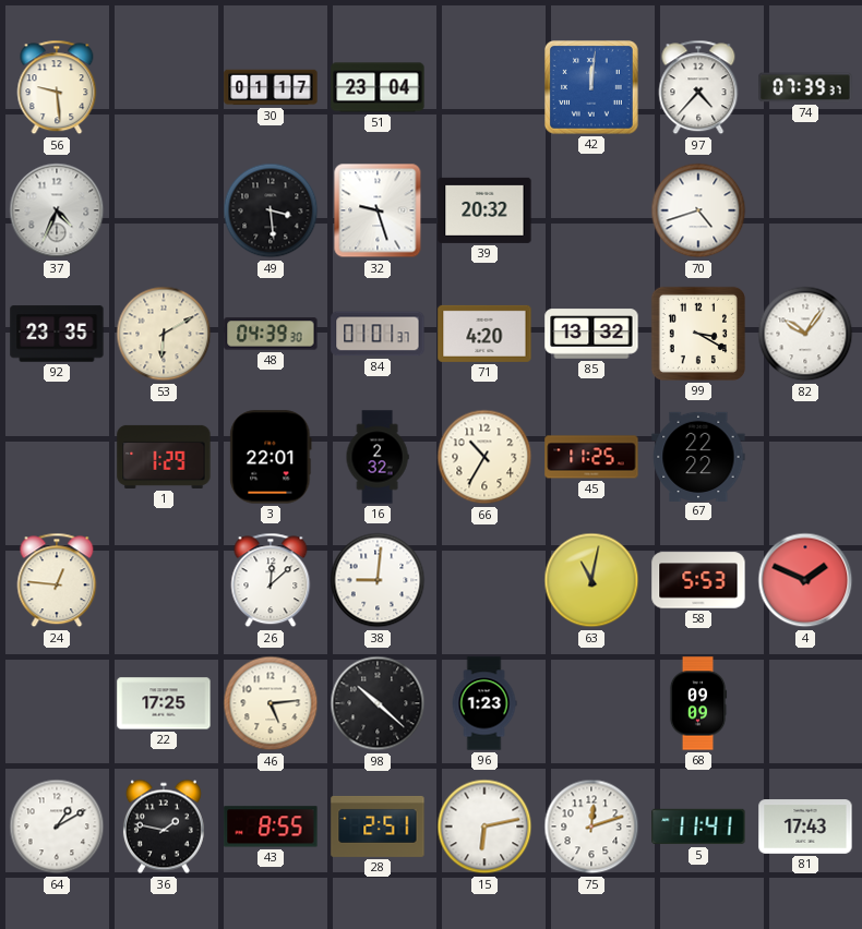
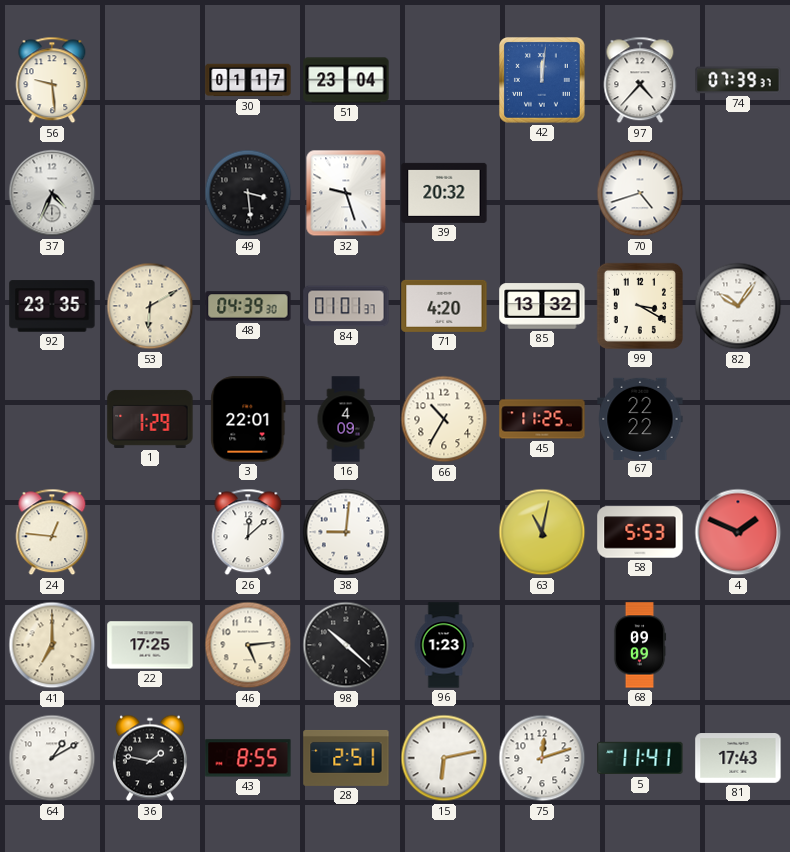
16: 2:32 -> 4:09
41: none -> 7:00
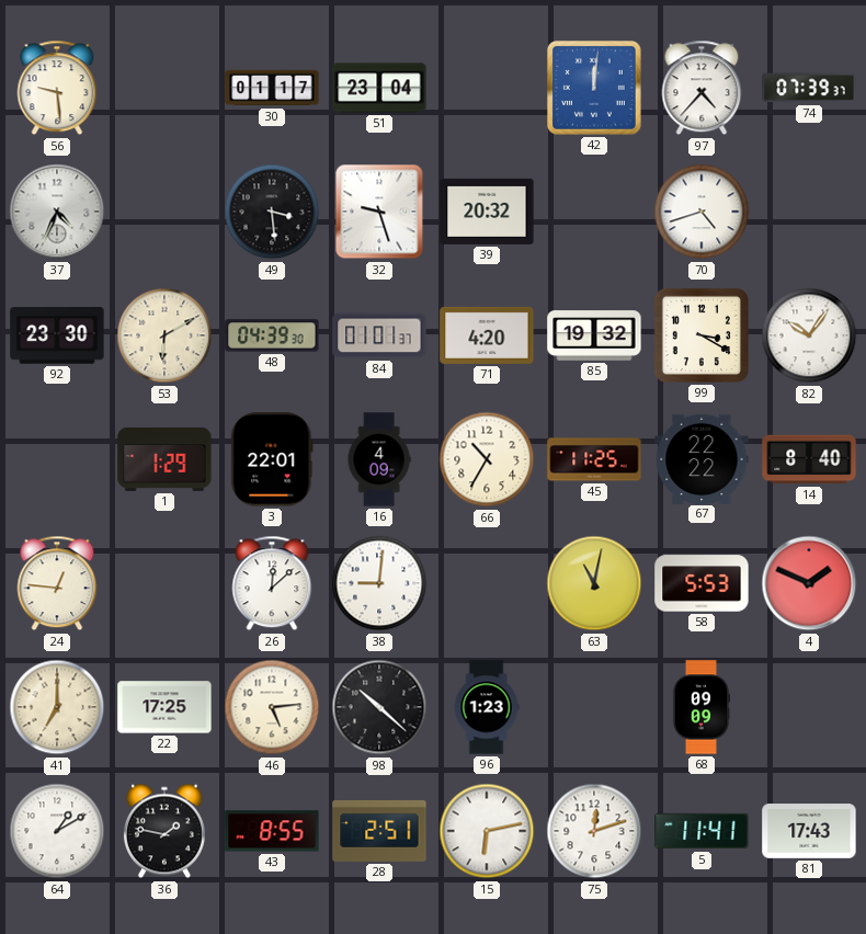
92: 23:35 -> 23:30
85: 13:32 -> 19:32
14: none -> 8:40
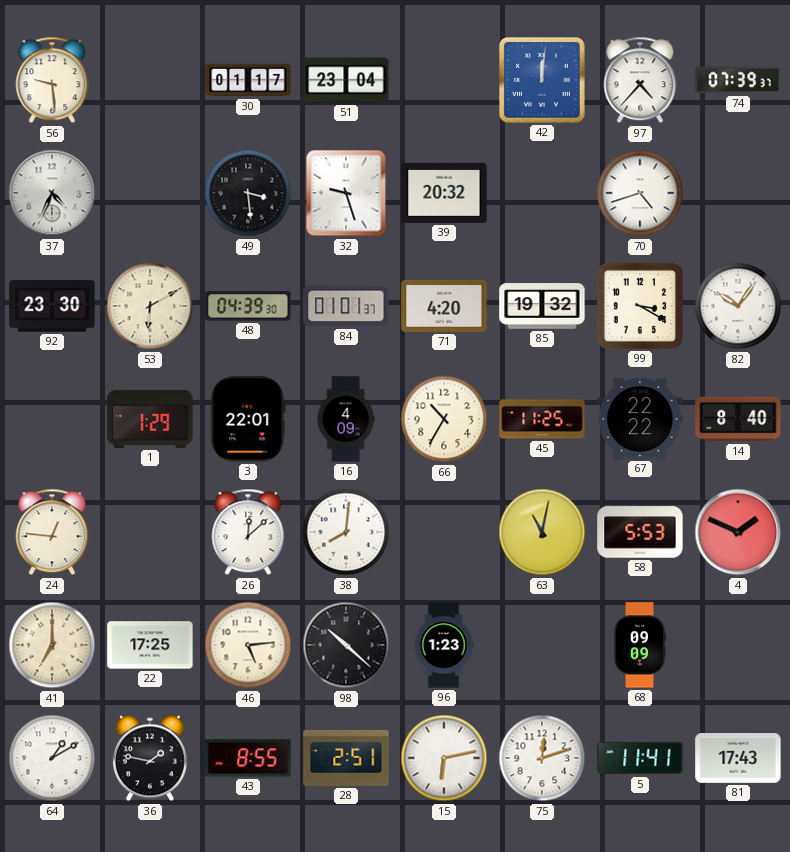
38: 9:01 -> 8:01
